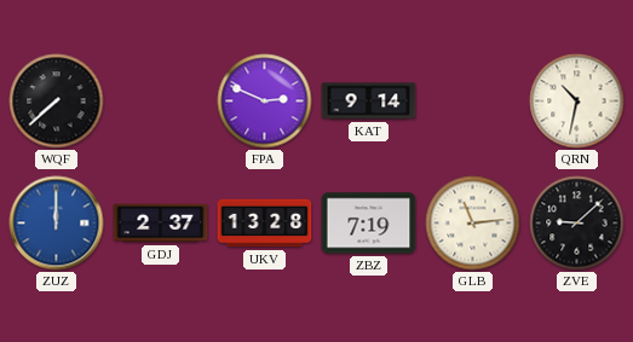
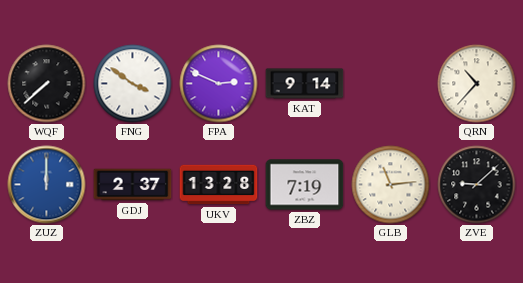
FNG: none -> 3:51
QRN: 10:32 -> 10:37
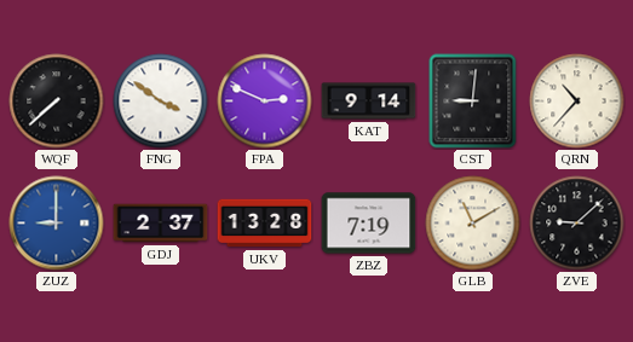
CST: none -> 9:01
ZUZ: 12:00 -> 9:00
GLB: 11:14 -> 11:10
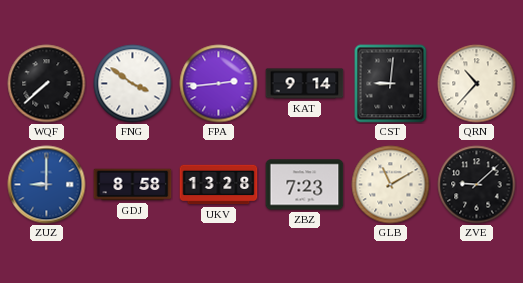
FPA: 2:49 -> 2:44
GDJ: 2:37 -> 8:58
ZBZ: 7:19 -> 7:23
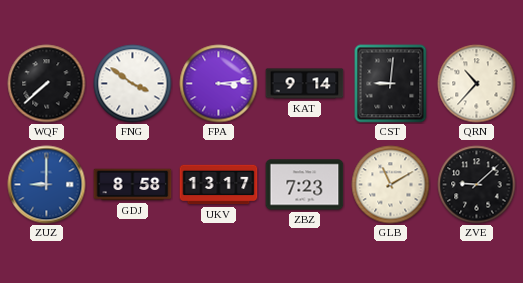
FPA: 2:44 -> 3:14
UKV: 13:28 -> 13:17
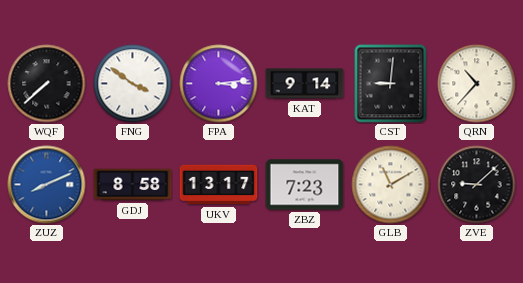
ZUZ: 9:00 -> 8:11
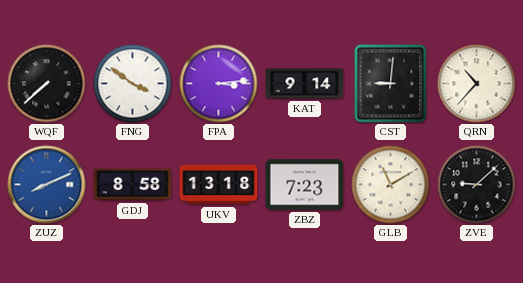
UKV: 13:17 -> 13:18
